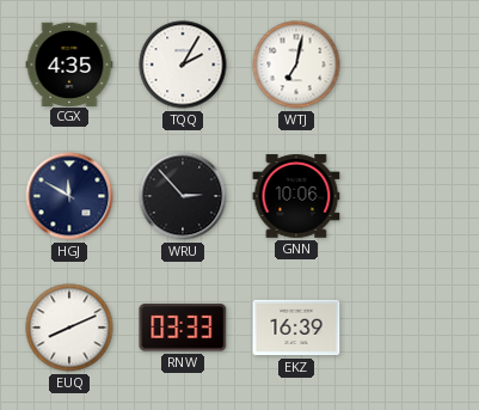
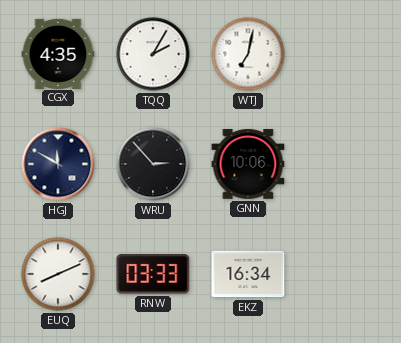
EKZ: 16:39 -> 16:34
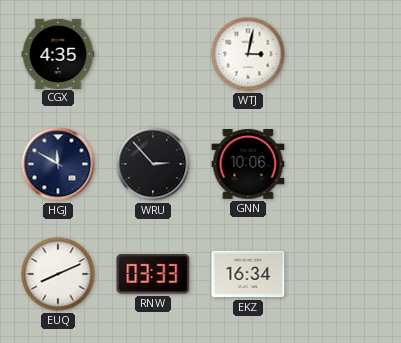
TQQ: 2:05 -> none
WTJ: 7:02 -> 3:02
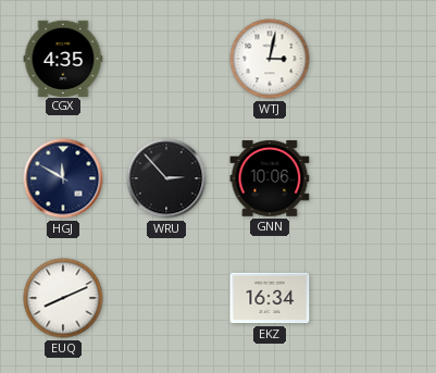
RNW: 03:33 -> none
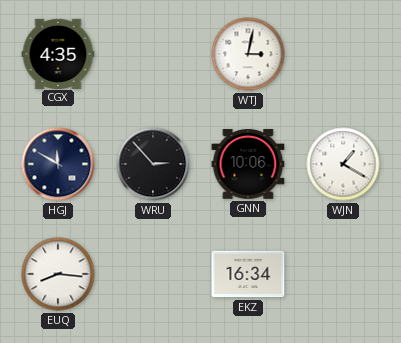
WJN: none -> 1:20
EUQ: 8:11 -> 8:16
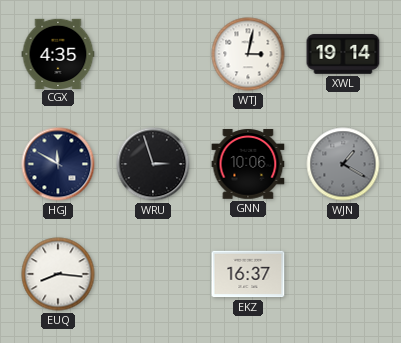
XWL: none -> 19:14
WRU: 2:53 -> 2:57
WJN dial: white -> grey
EKZ: 16:34 -> 16:37
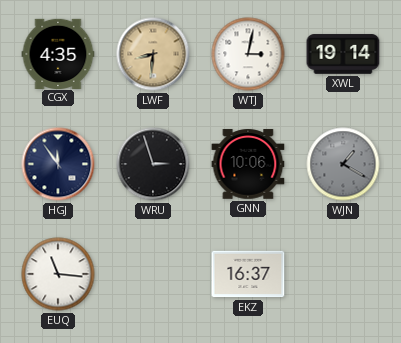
LWF: none -> 8:31
HGJ: 11:50 -> 11:54
EUQ: 8:16 -> 11:16
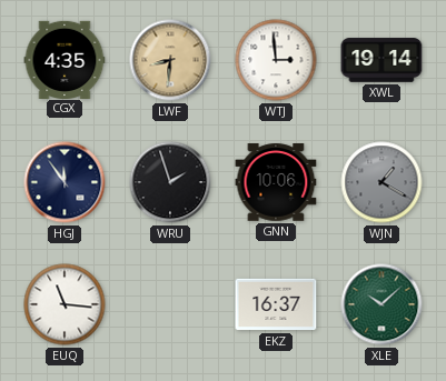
WTJ: 3:02 -> 2:59
WRU: 2:57 -> 1:57
XLE: none -> 10:08
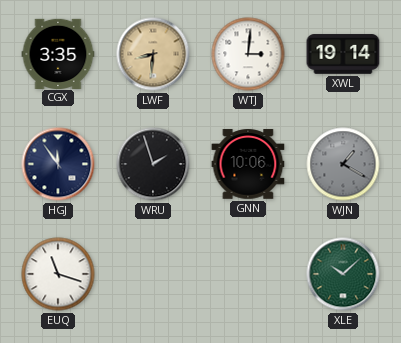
CGX: 4:35 -> 3:35
WTJ: 2:59 -> 3:01
EUQ: 11:16 -> 11:18
EKZ: 16:37 -> none
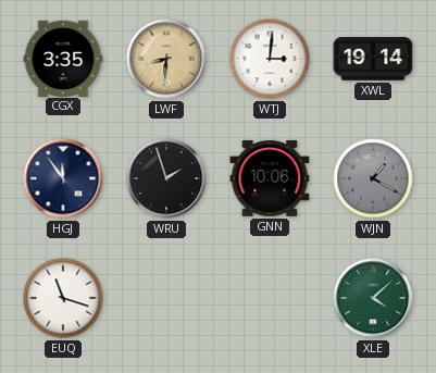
XLE: 10:08 -> 4:08
